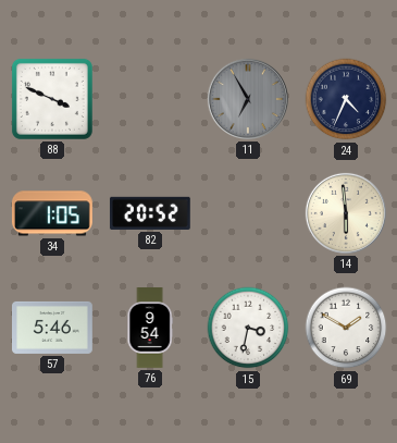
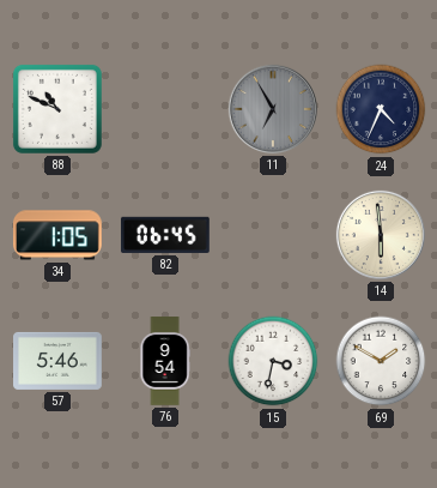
88: 3:49 -> 10:49
82: 20:52 -> 06:45
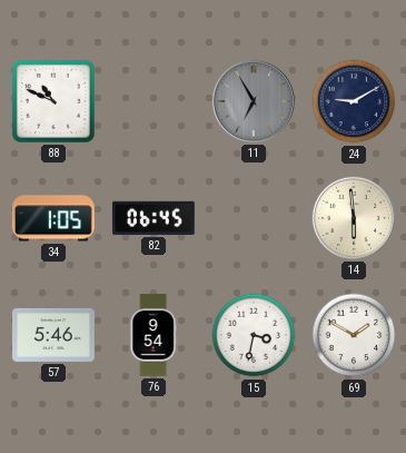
24: 4:34 -> 9:10
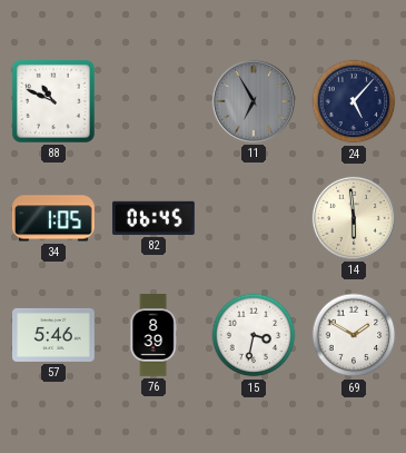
24: 9:10 -> 5:07
76: 9:54 -> 8:39
